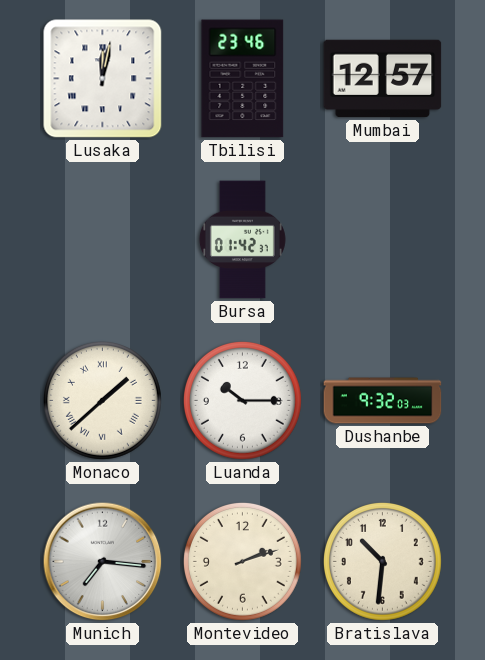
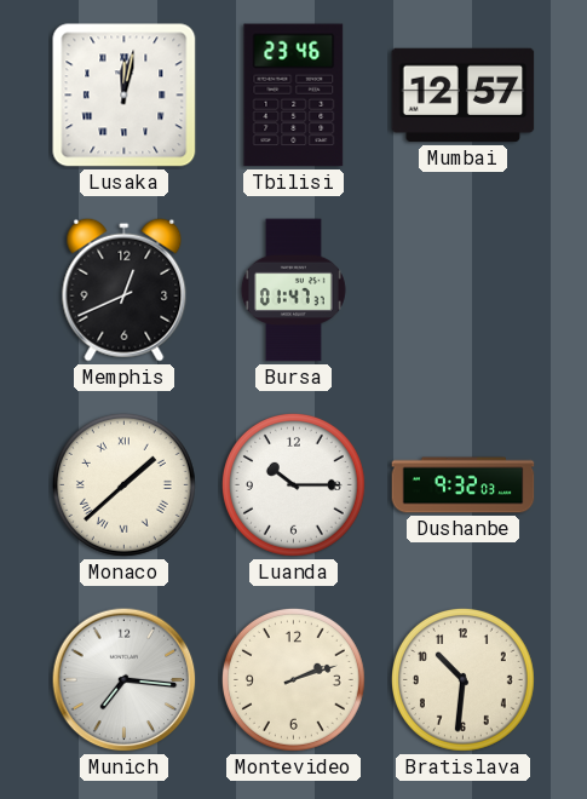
Memphis: none -> 12:41
Bursa: 01:42 -> 01:47
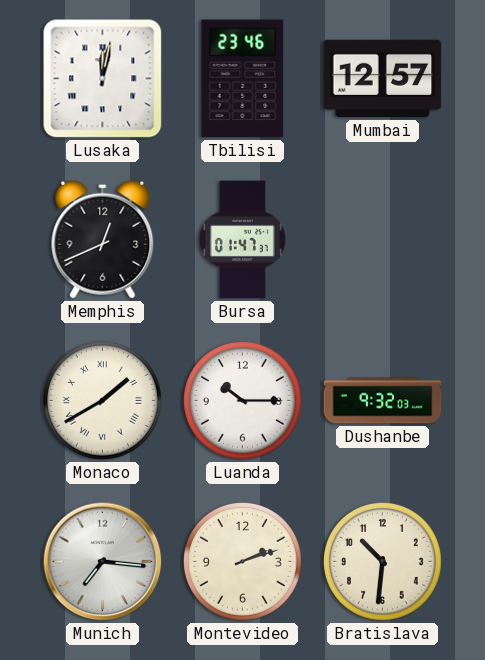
Monaco: 1:38 -> 1:40
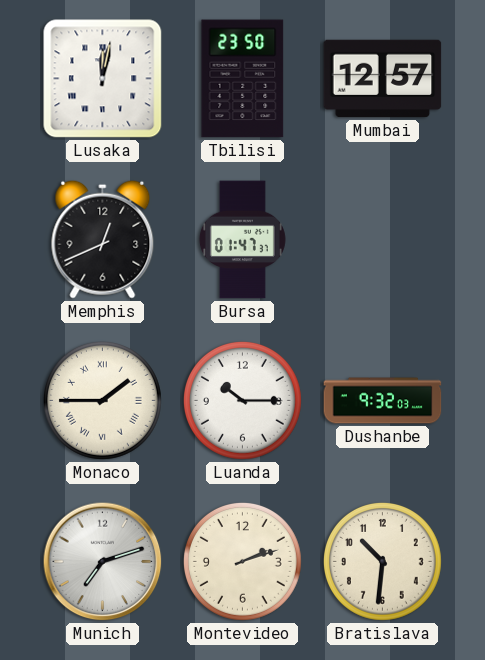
Tbilisi: 23:46 -> 23:50
Monaco: 1:40 -> 1:45
Munich: 7:16 -> 7:12
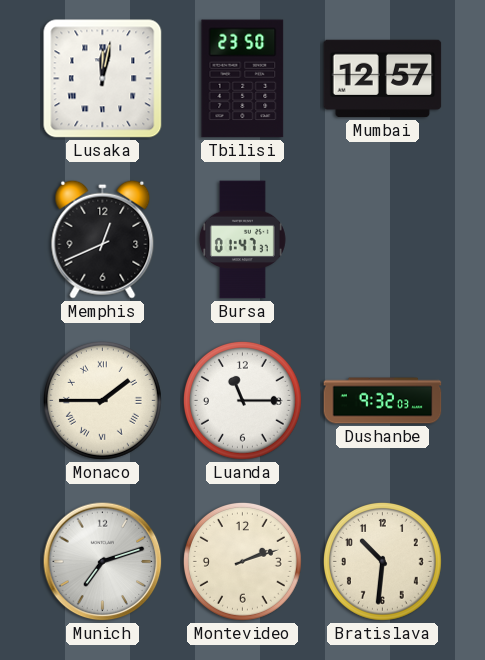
Luanda: 10:15 -> 11:15
